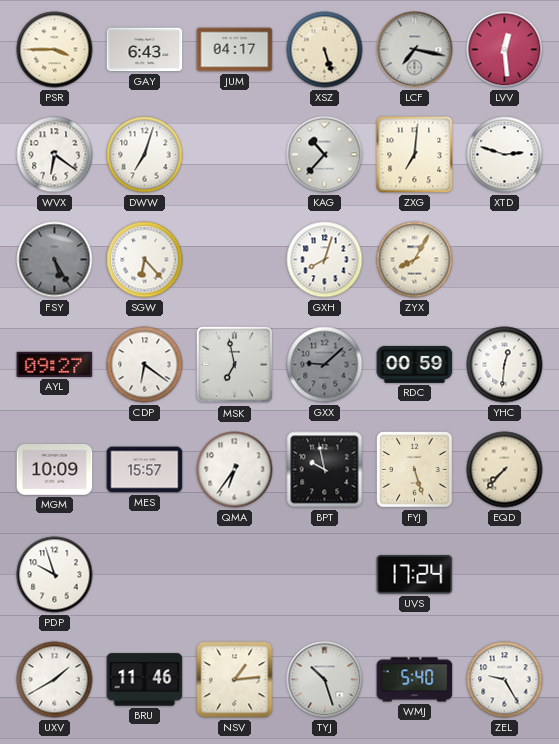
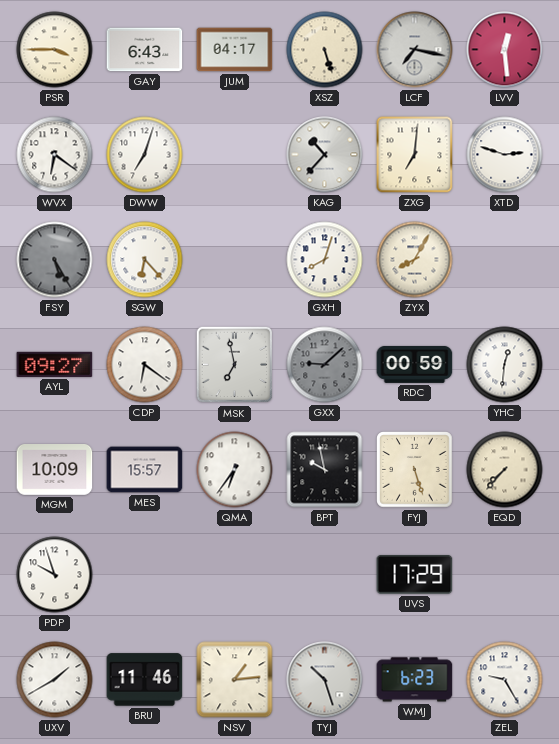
UVS: 17:24 -> 17:29
WMJ: 5:40 -> 6:23
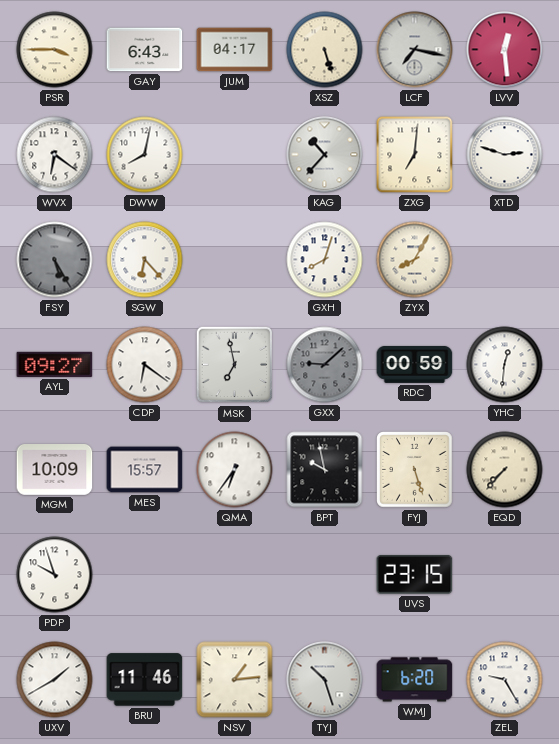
DWW: 7:03 -> 8:02
UVS: 17:29 -> 23:15
WMJ: 6:23 -> 6:20
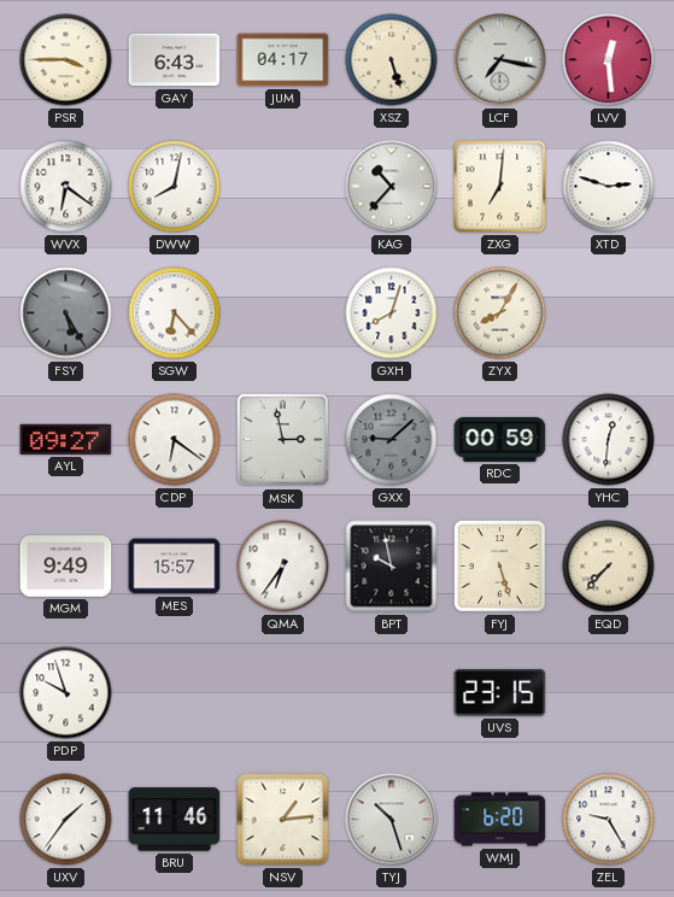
MSK: 6:58 -> 2:58
MGM: 10:09 -> 9:49
UXV: 1:40 -> 1:36
